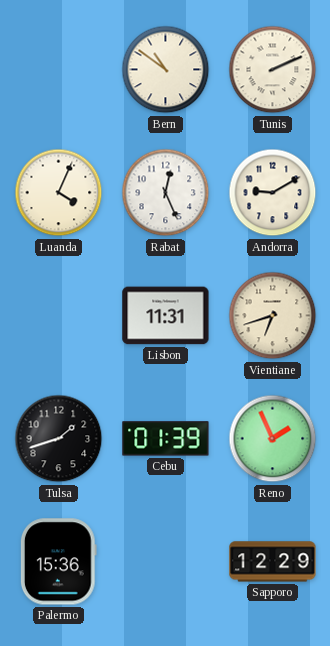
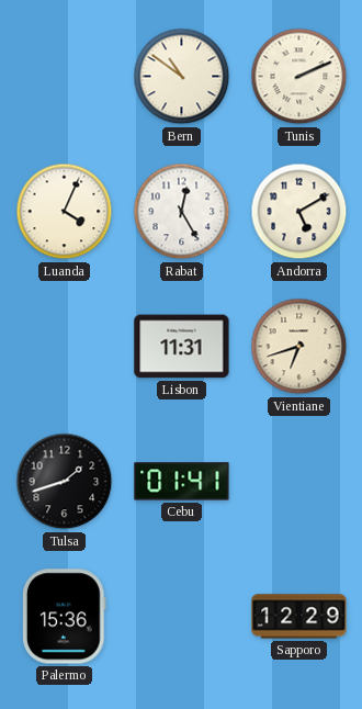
Rabat: 12:26 -> 12:25
Andorra: 9:10 -> 5:10
Cebu: 01:39 -> 01:41
Reno: 1:56 -> none
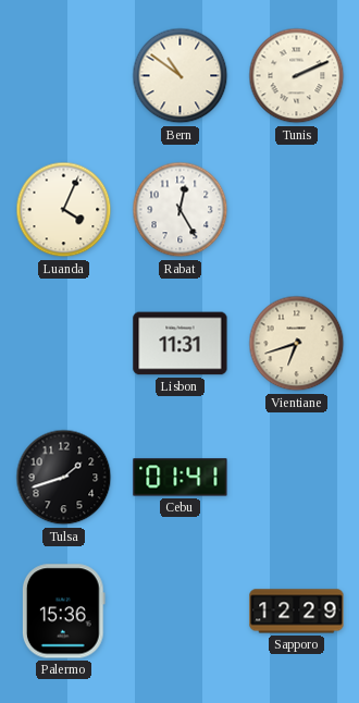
Andorra: 5:10 -> none
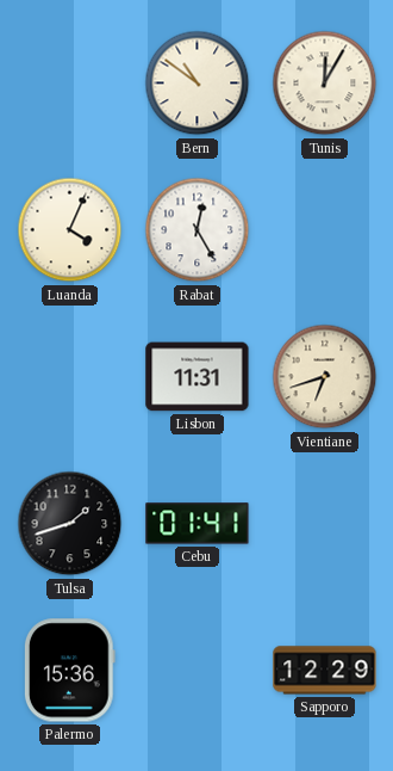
Tunis: 2:11 -> 12:05
